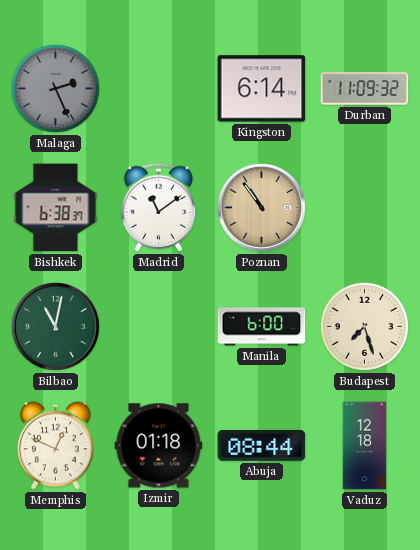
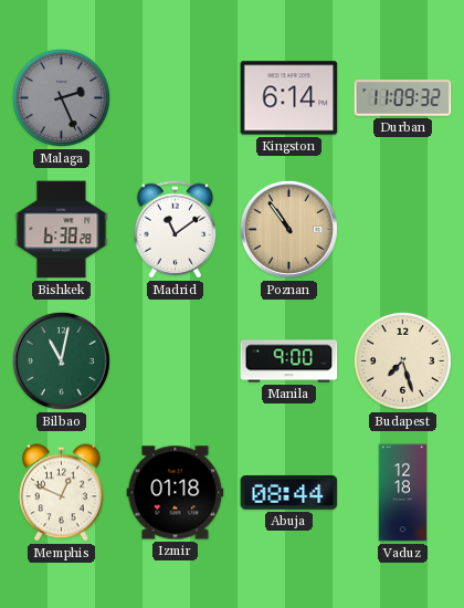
Bishkek: 6:38:37 -> 6:38:28
Manila: 6:00 -> 9:00
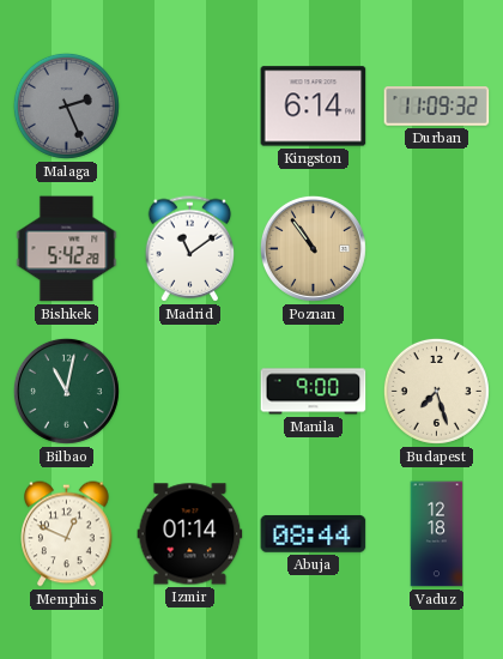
Bishkek: 6:38 -> 5:42
Izmir: 01:18 -> 01:14
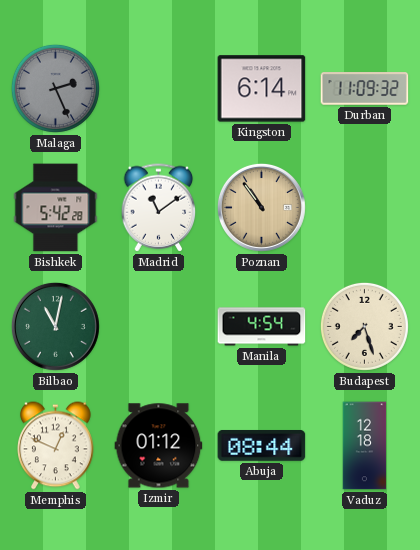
Manila: 9:00 -> 4:54
Izmir: 01:14 -> 01:12
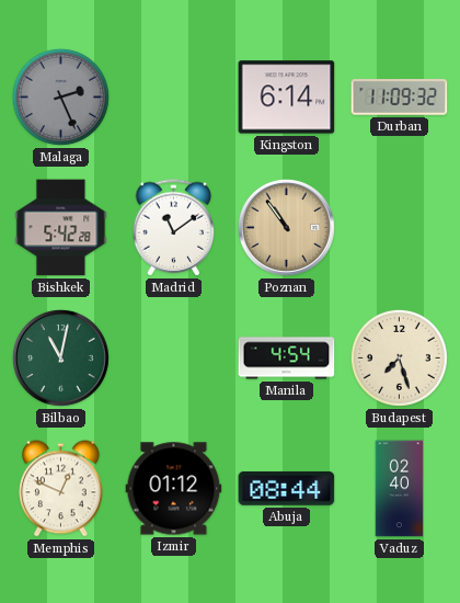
Vaduz: 12:18 -> 02:40
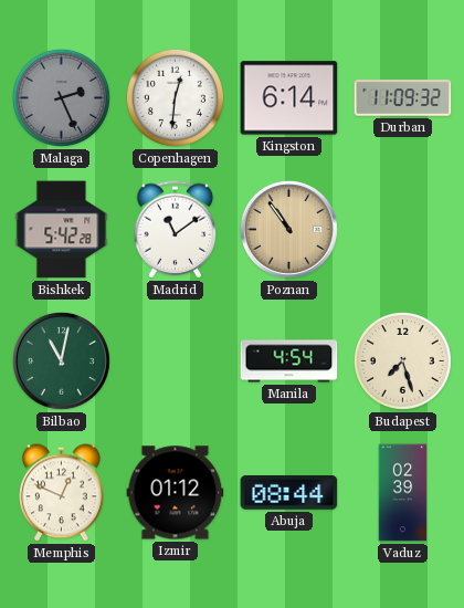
Copenhagen: none -> 12:31
Vaduz: 02:40 -> 02:39
